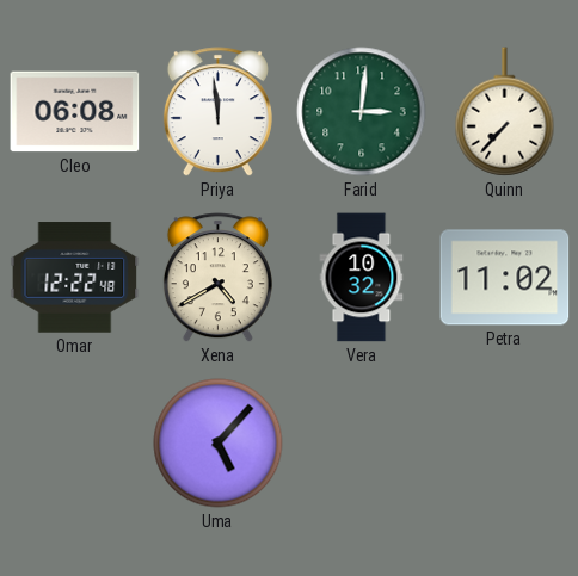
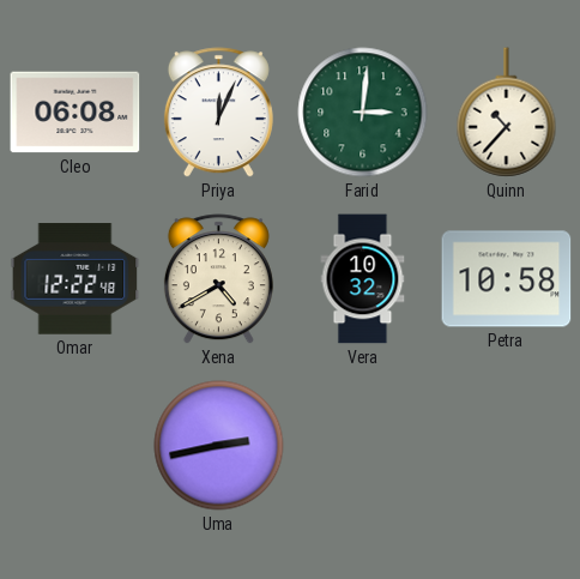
Priya: 11:59 -> 12:04
Quinn: 7:37 -> 10:37
Petra: 11:02 -> 10:58
Uma: 5:07 -> 2:43
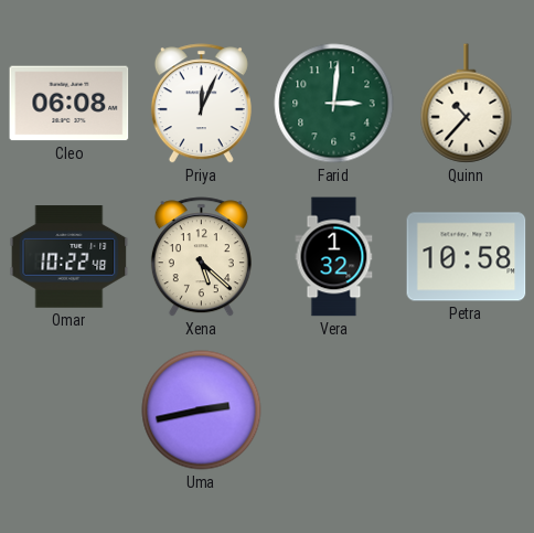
Omar: 12:22 -> 10:22
Xena: 4:40 -> 5:22
Vera: 10:32 -> 1:32
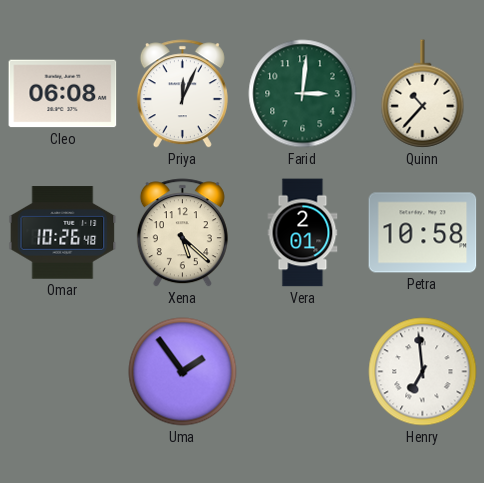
Omar: 10:22 -> 10:26
Vera: 1:32 -> 2:01
Uma: 2:43 -> 1:54
Henry: none -> 6:59
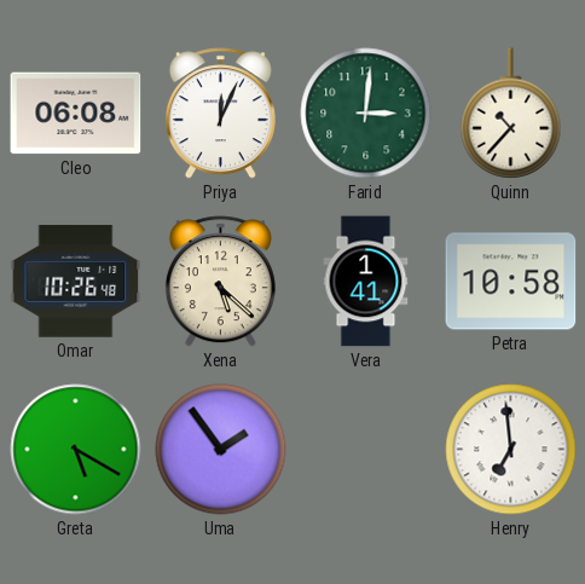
Vera: 2:01 -> 1:41
Greta: none -> 5:20
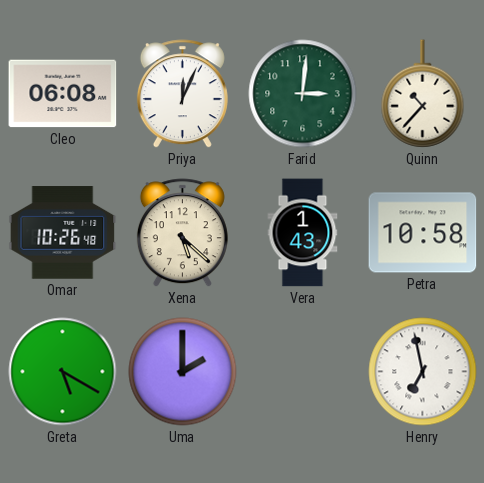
Vera: 1:41 -> 1:43
Uma: 1:54 -> 2:00
Henry: 6:59 -> 6:58
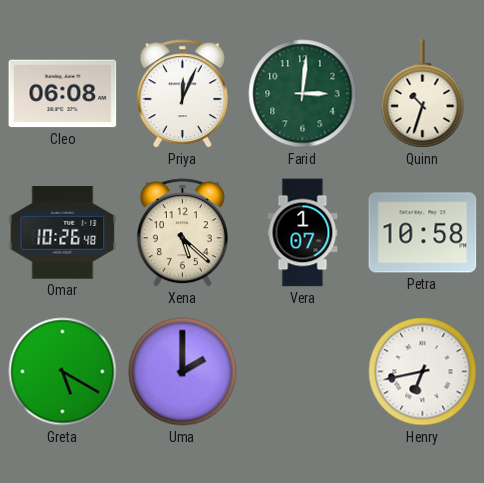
Quinn: 10:37 -> 10:33
Vera: 1:43 -> 1:07
Henry: 6:58 -> 6:43
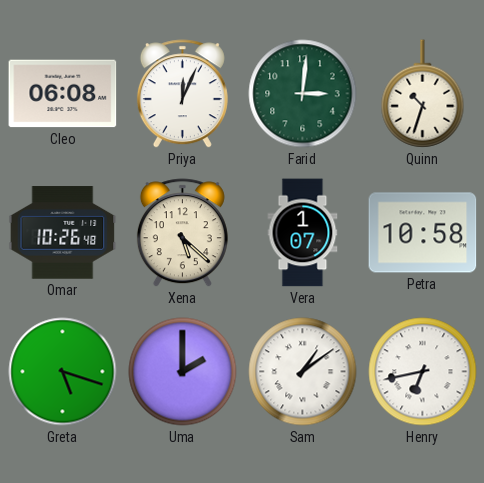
Greta: 5:20 -> 5:18
Sam: none -> 1:09
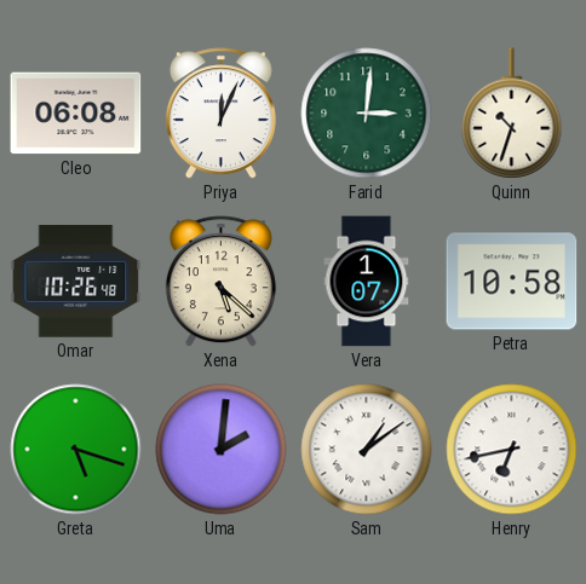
Uma: 2:00 -> 2:01
